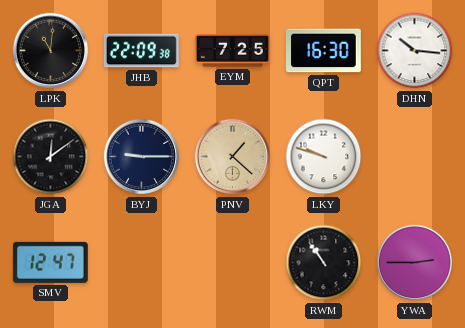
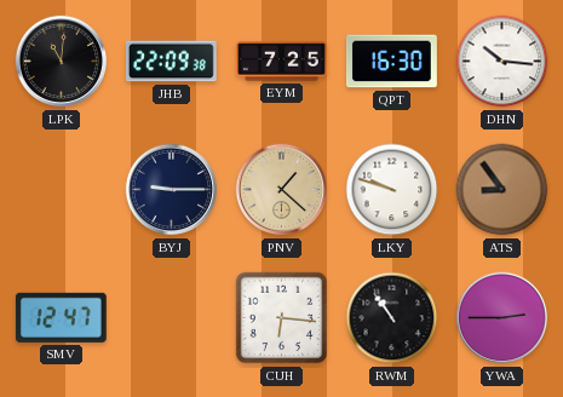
JGA: 12:09 -> none
ATS: none -> 8:54
CUH: none -> 6:16
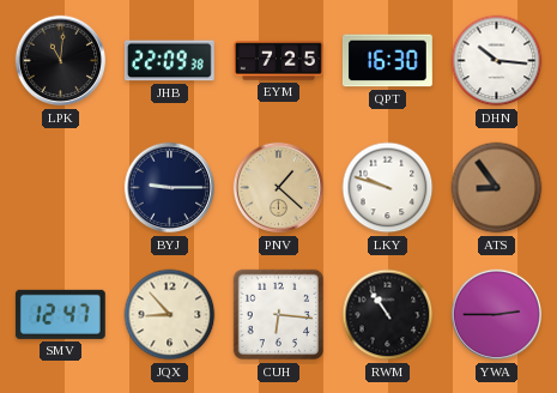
JQX: none -> 8:53
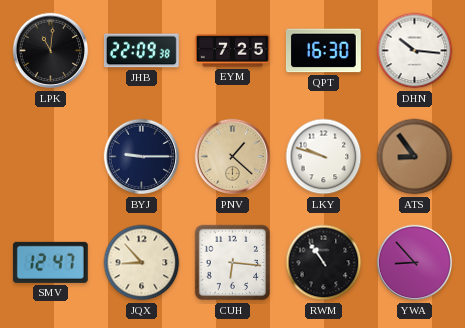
YWA: 2:45 -> 8:53
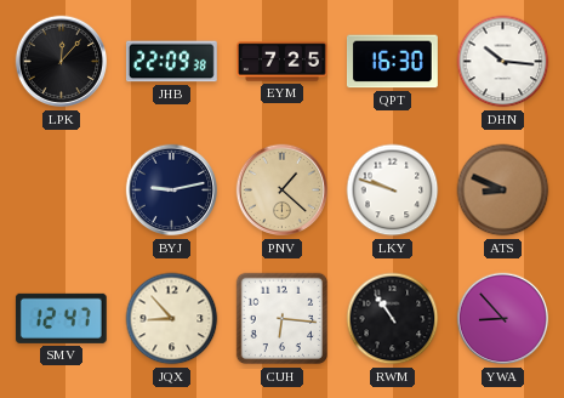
LPK: 11:01 -> 12:07
BYJ: 9:15 -> 9:13
ATS: 8:54 -> 8:49
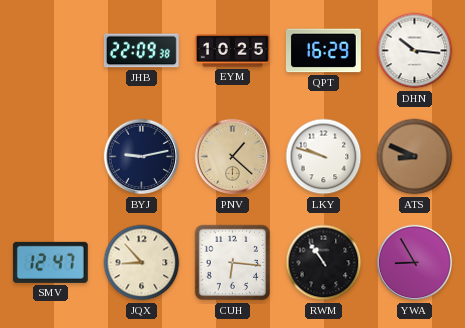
LPK: 12:07 -> none
EYM: 7:25 -> 10:25
QPT: 16:30 -> 16:29
YWA: 8:53 -> 8:55
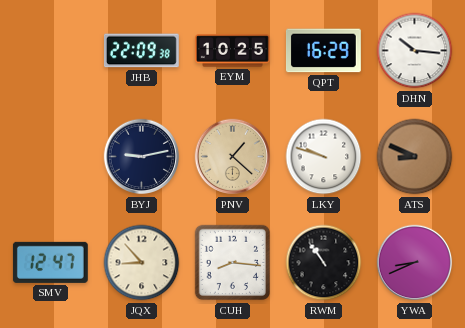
CUH: 6:16 -> 8:16
YWA: 8:55 -> 8:41
